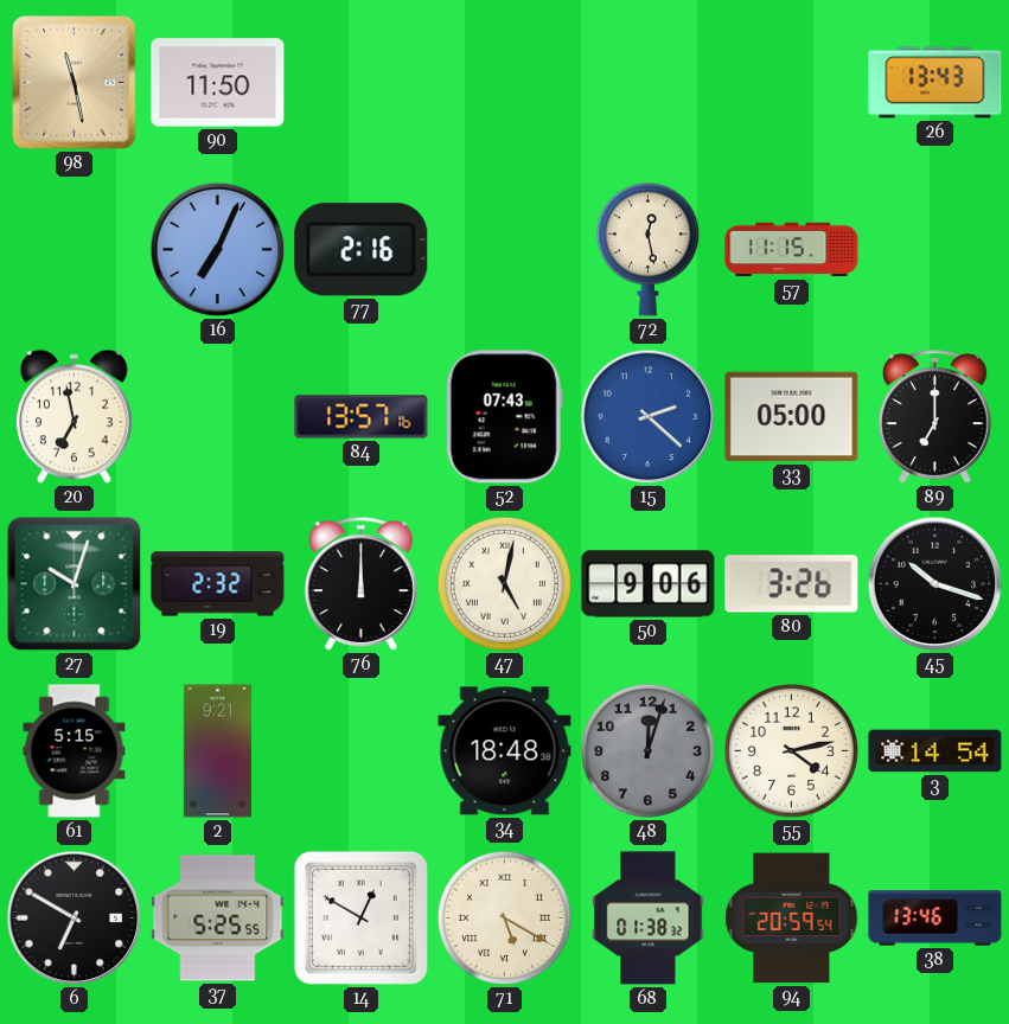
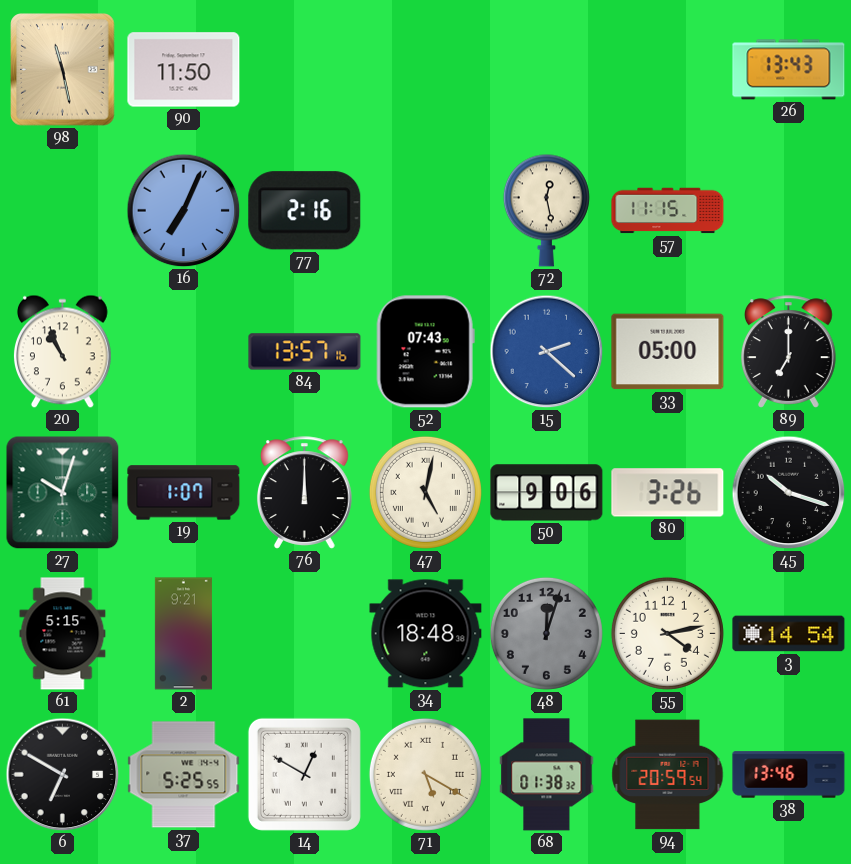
20: 6:58 -> 10:56
19: 2:32 -> 1:07
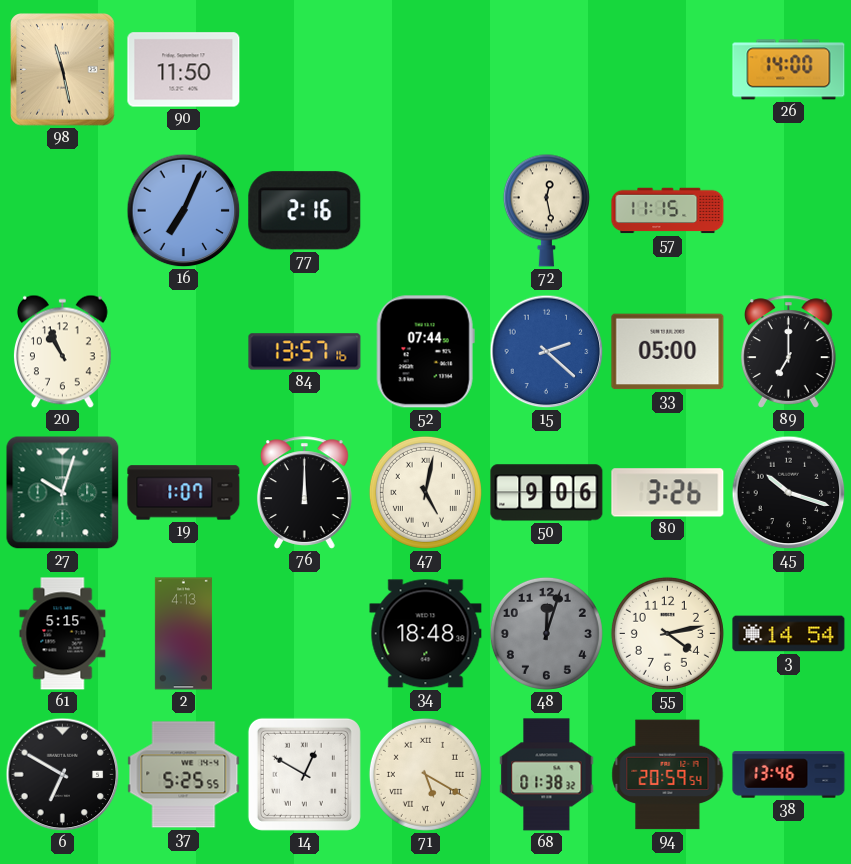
26: 13:43 -> 14:00
52: 07:43 -> 07:44
2: 9:21 -> 4:13
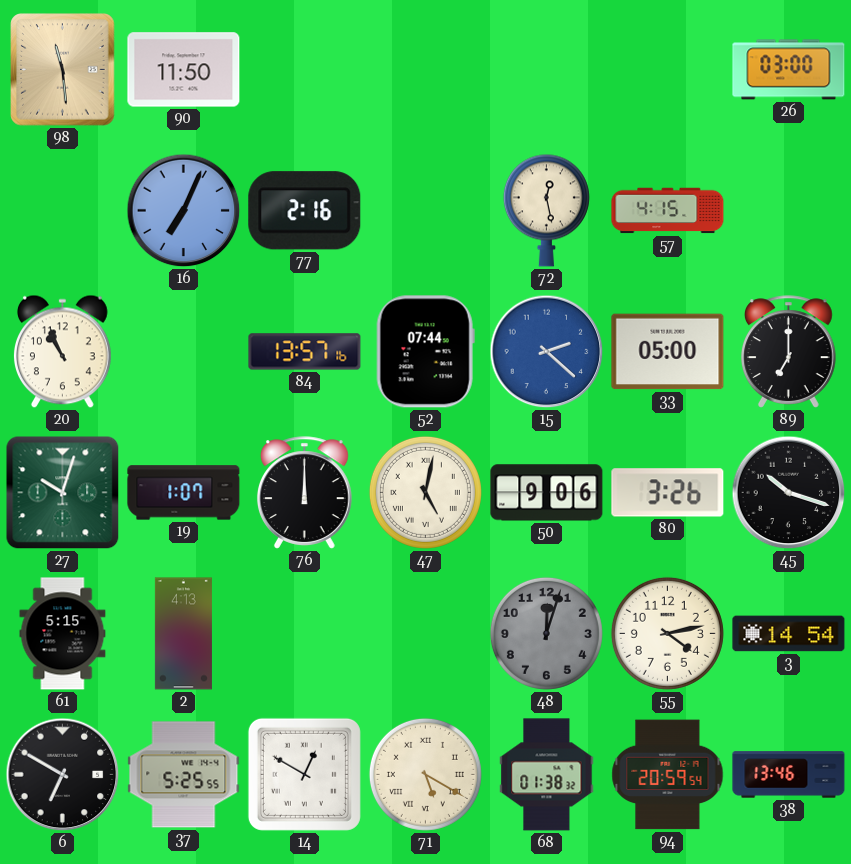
98: 11:28 -> 11:29
26: 14:00 -> 03:00
57: 11:15 -> 4:15
34: 18:48 -> none
